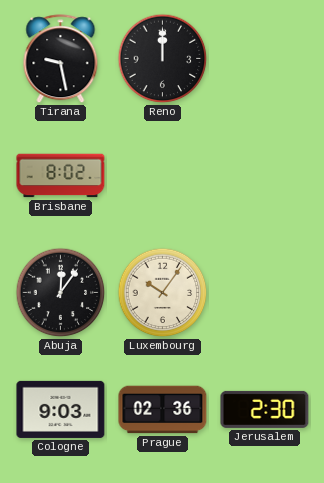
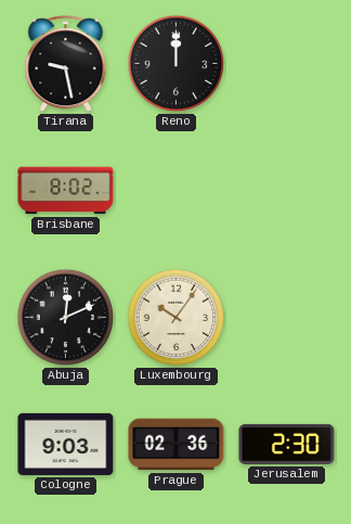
Abuja: 12:06 -> 12:11
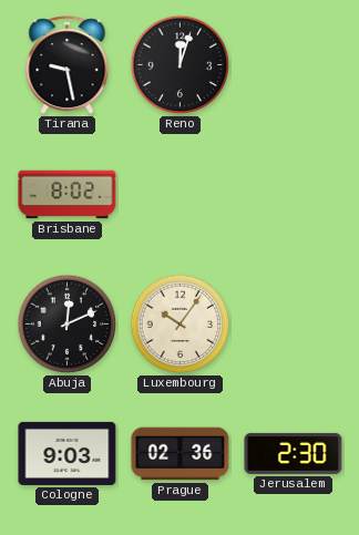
Reno: 12:00 -> 12:03
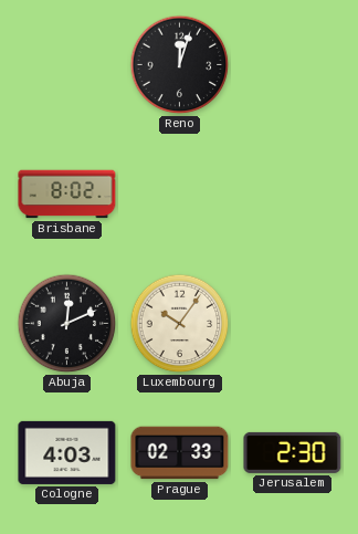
Tirana: 9:28 -> none
Cologne: 9:03 -> 4:03
Prague: 02:36 -> 02:33
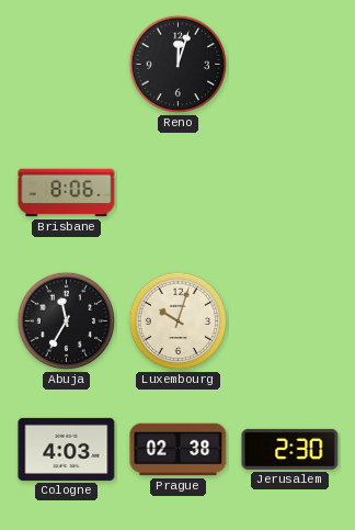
Brisbane: 8:02 -> 8:06
Abuja: 12:11 -> 11:35
Luxembourg: 10:06 -> 10:03
Prague: 02:33 -> 02:38
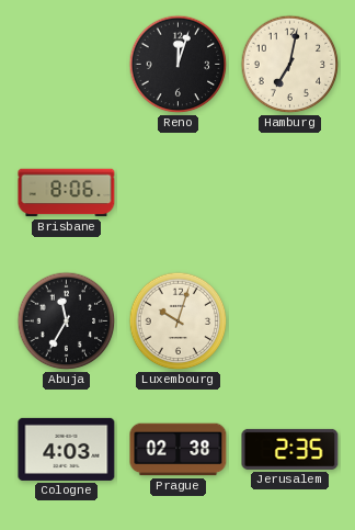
Hamburg: none -> 7:02
Jerusalem: 2:30 -> 2:35
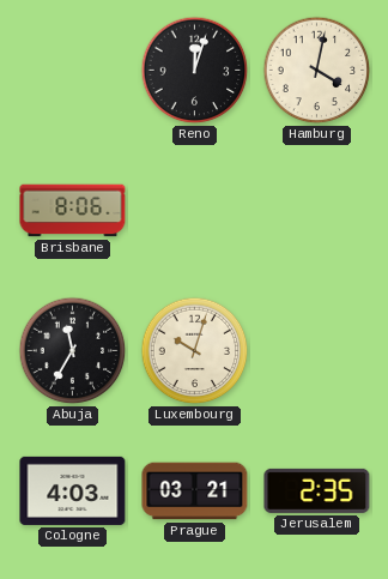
Hamburg: 7:02 -> 4:02
Prague: 02:38 -> 03:21
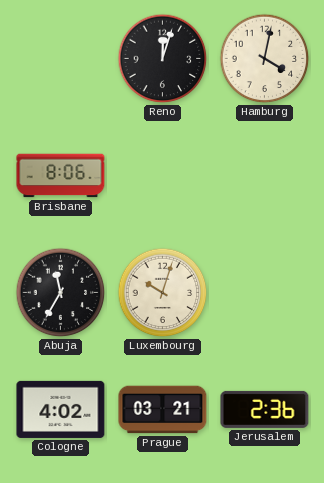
Cologne: 4:03 -> 4:02
Jerusalem: 2:35 -> 2:36
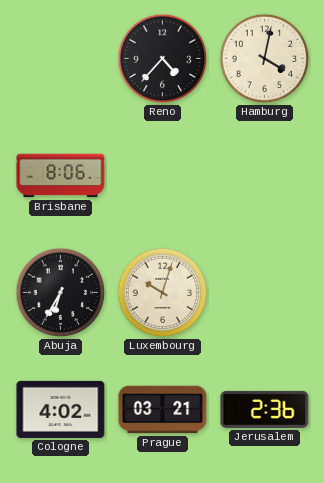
Reno: 12:03 -> 4:37
Abuja: 11:35 -> 6:35
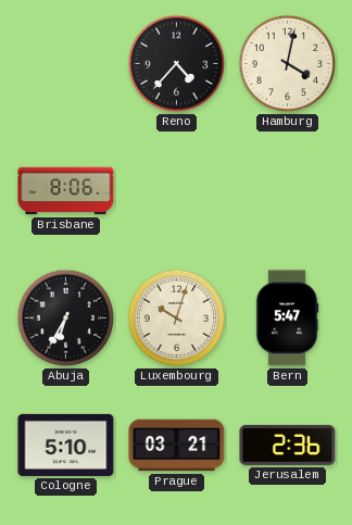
Bern: none -> 5:47
Cologne: 4:02 -> 5:10
